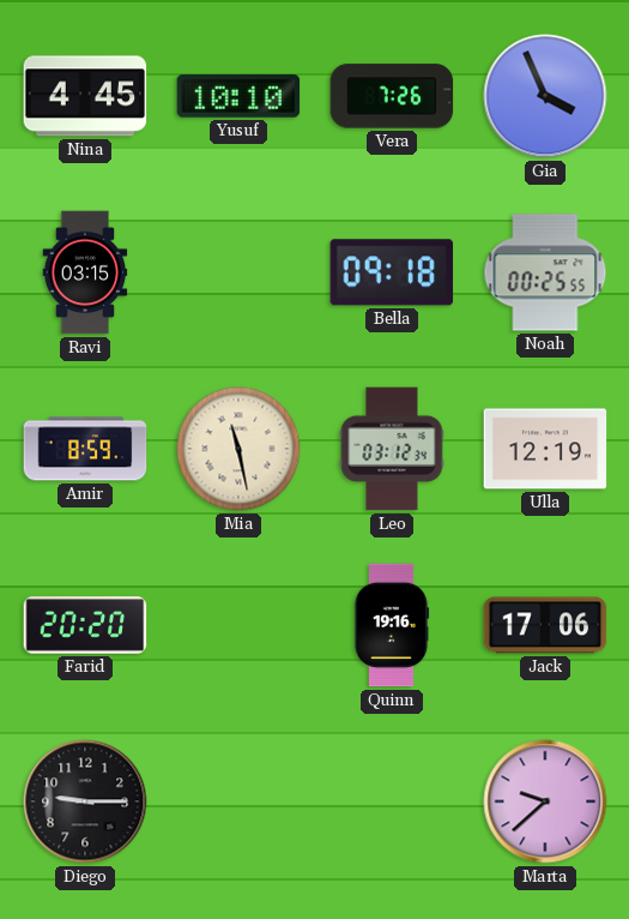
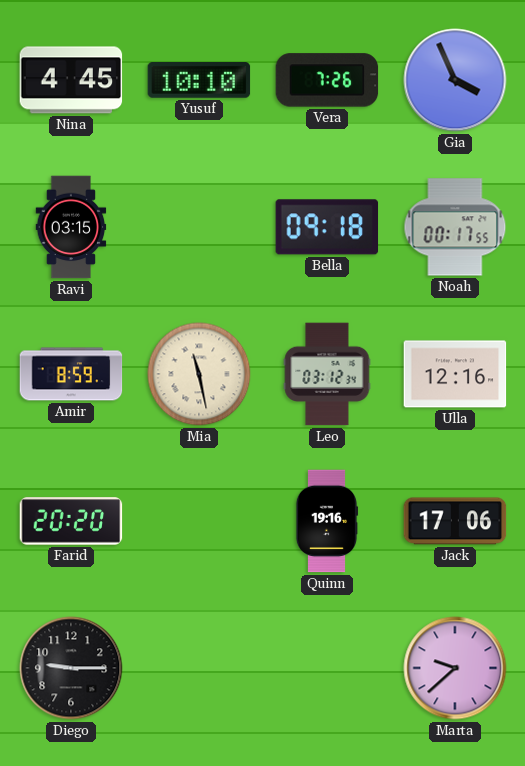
Noah: 00:25 -> 00:17
Ulla: 12:19 -> 12:16
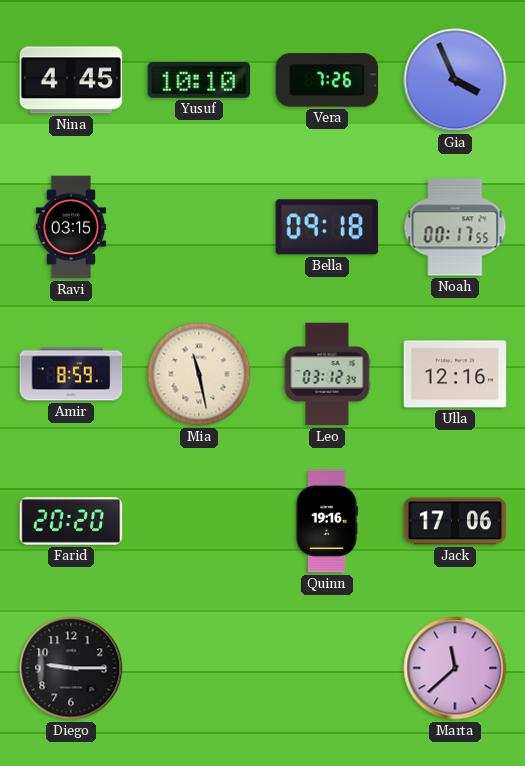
Marta: 9:38 -> 11:38
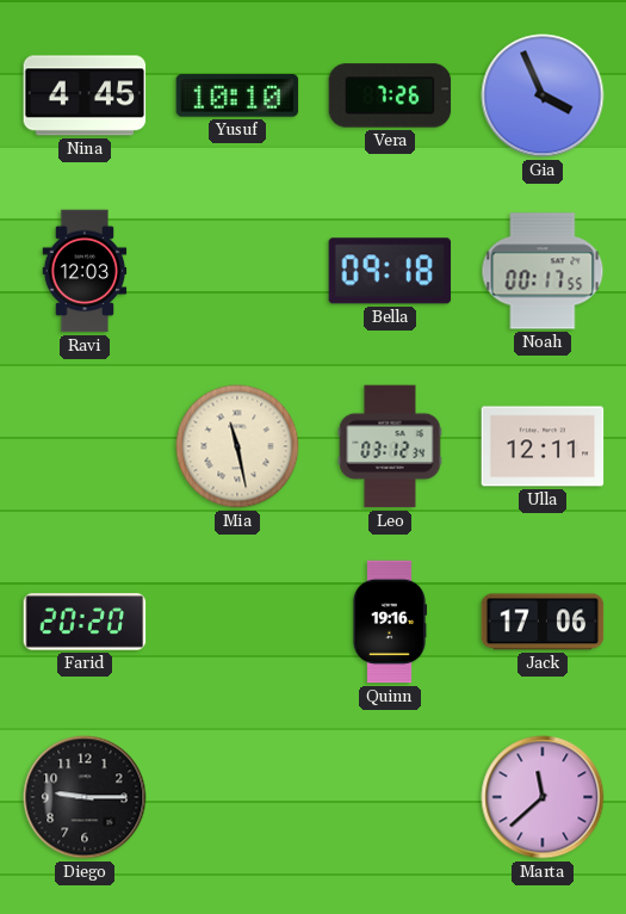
Ravi: 03:15 -> 12:03
Amir: 8:59 -> none
Ulla: 12:16 -> 12:11
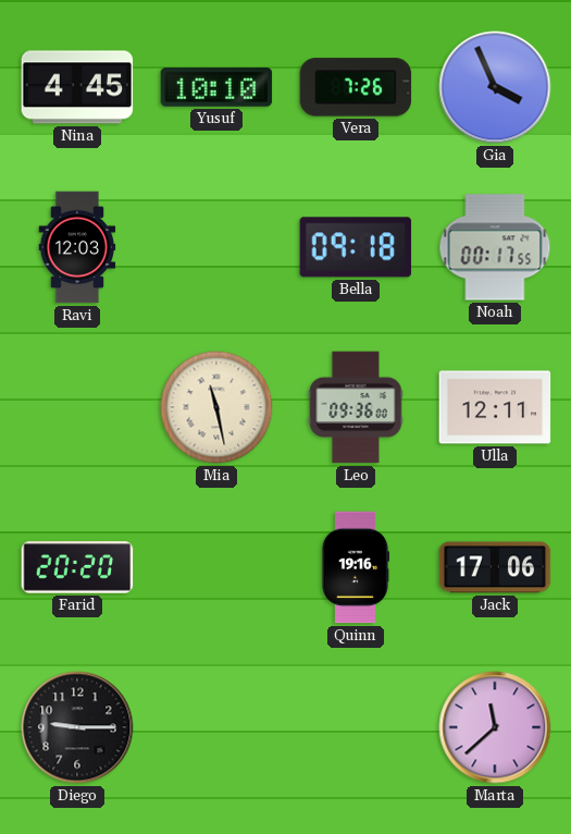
Leo: 03:12 -> 09:36
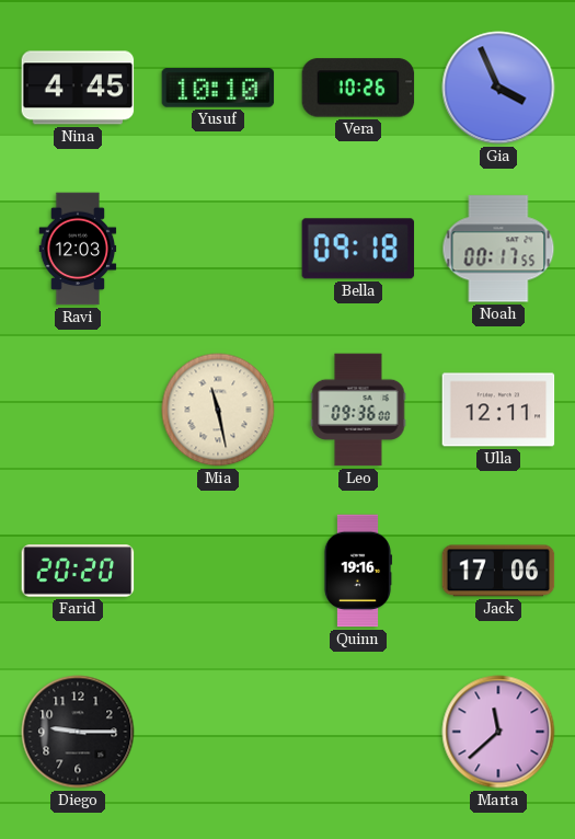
Vera: 7:26 -> 10:26
